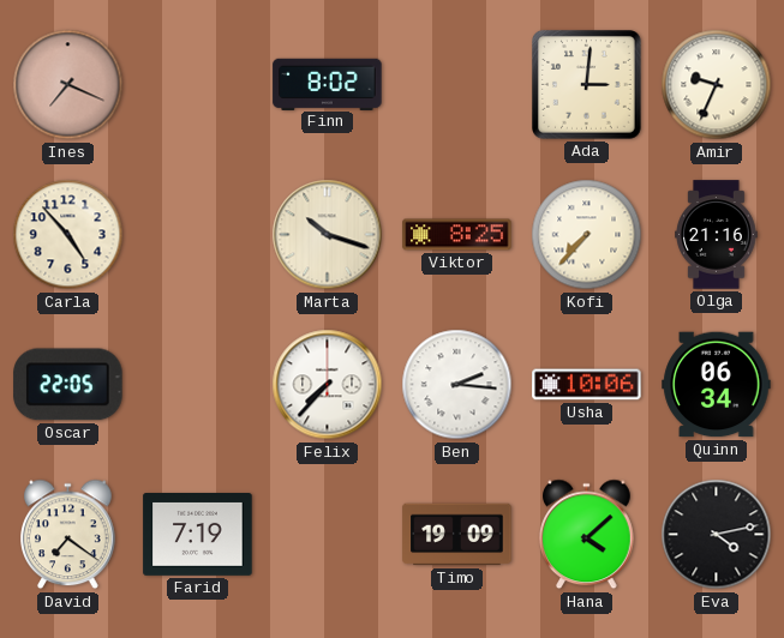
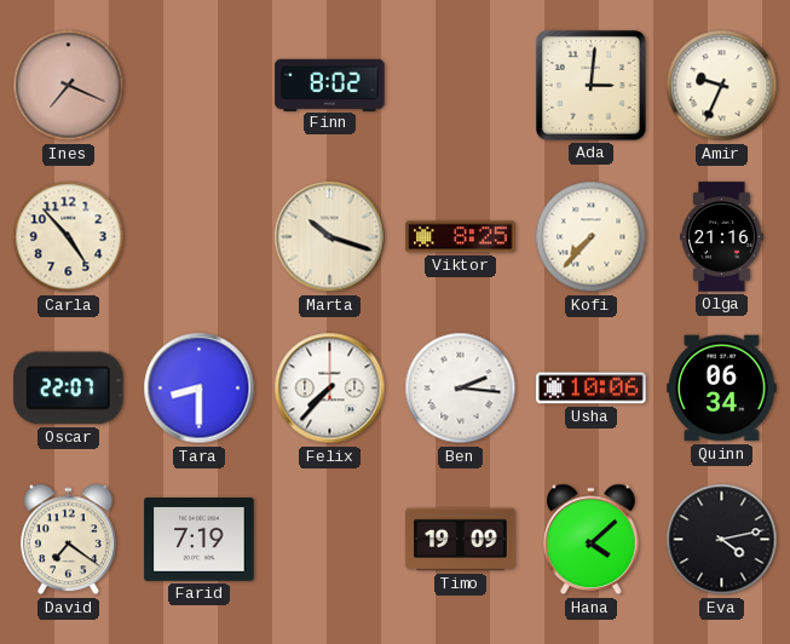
Oscar: 22:05 -> 22:07
Tara: none -> 8:30
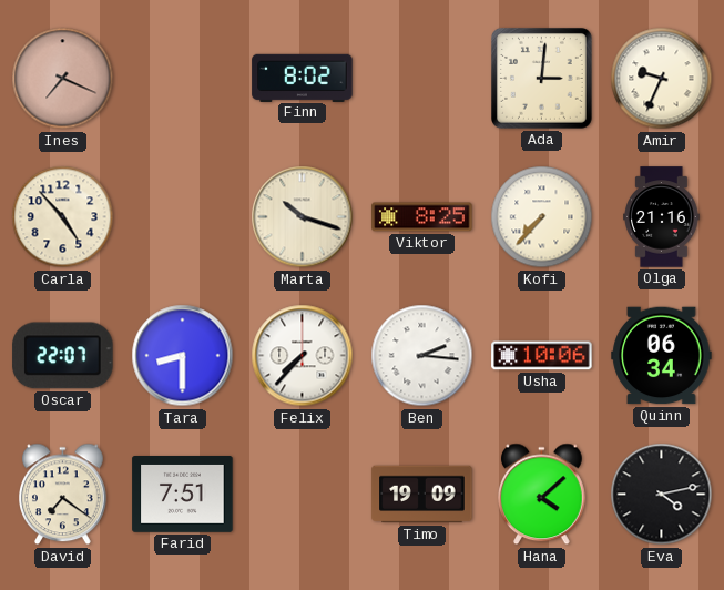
Farid: 7:19 -> 7:51
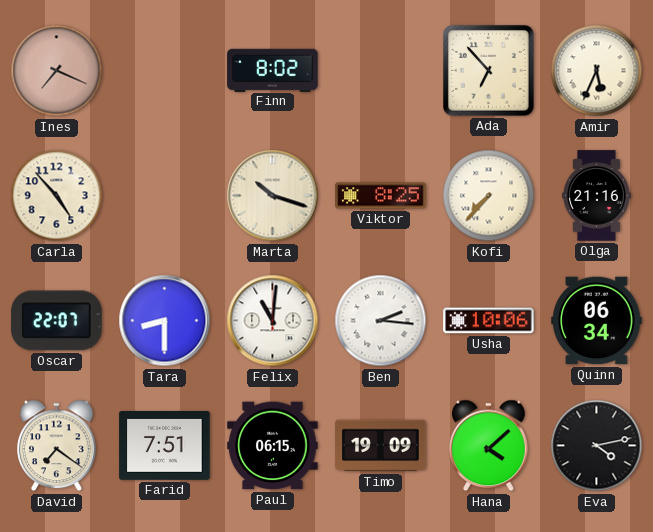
Ada: 3:01 -> 6:53
Amir: 9:34 -> 5:34
Felix: 7:37 -> 11:01
Paul: none -> 06:15
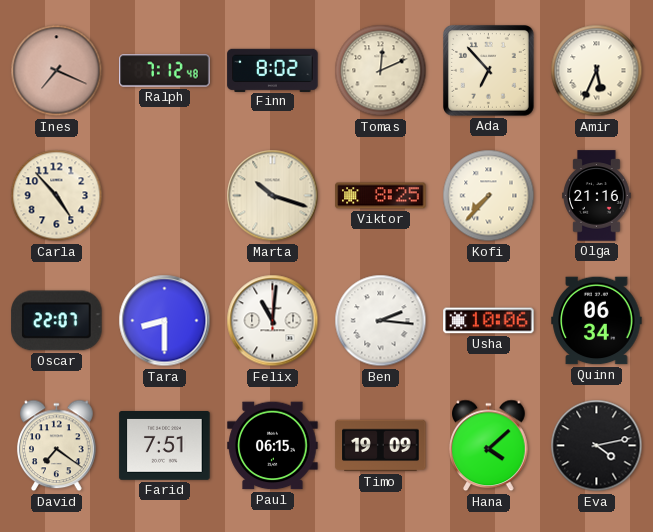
Ralph: none -> 7:12
Tomas: none -> 12:11
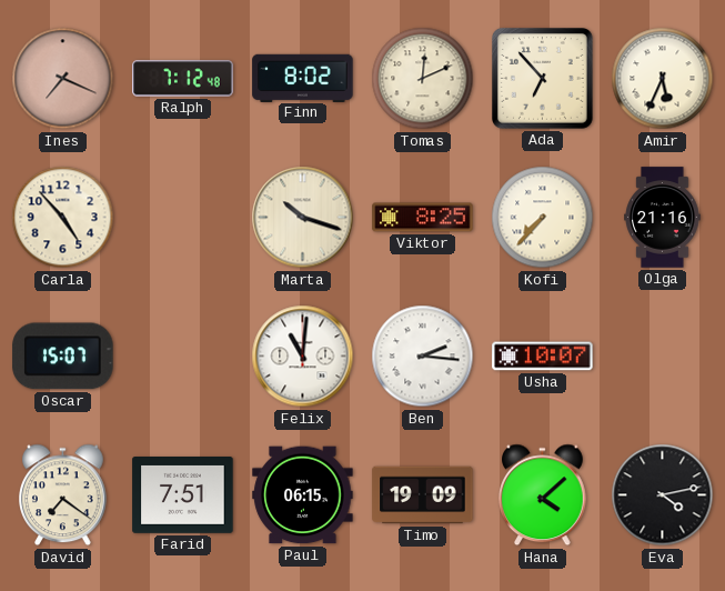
Oscar: 22:07 -> 15:07
Tara: 8:30 -> none
Usha: 10:06 -> 10:07
Quinn: 06:34 -> none
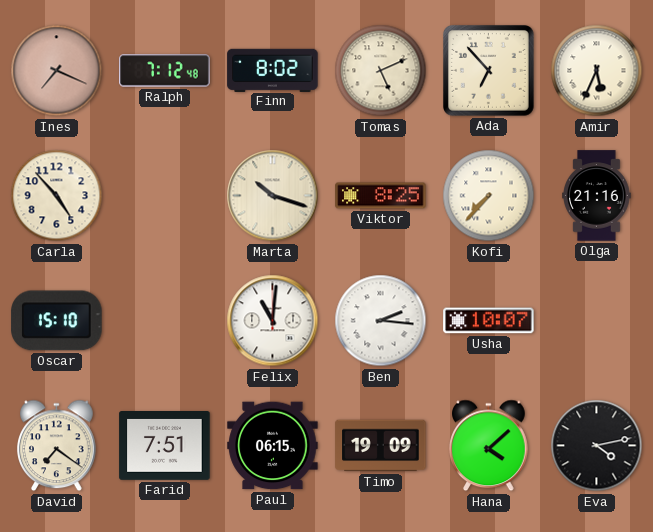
Tomas: 12:11 -> 5:11
Oscar: 15:07 -> 15:10
